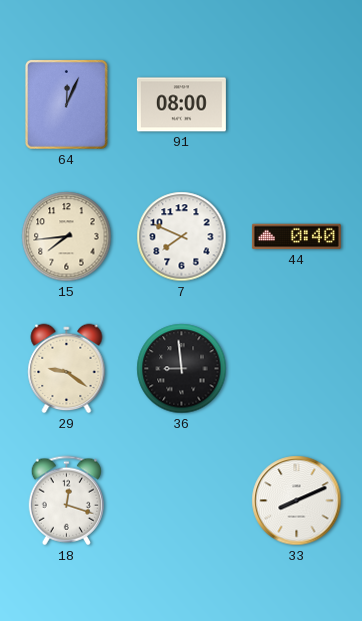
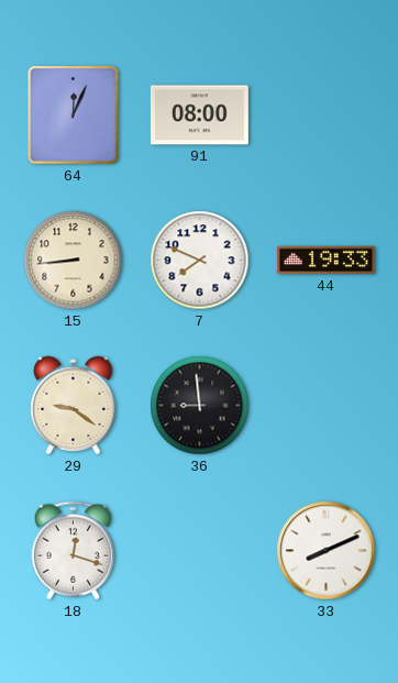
15: 7:44 -> 8:44
44: 0:40 -> 19:33
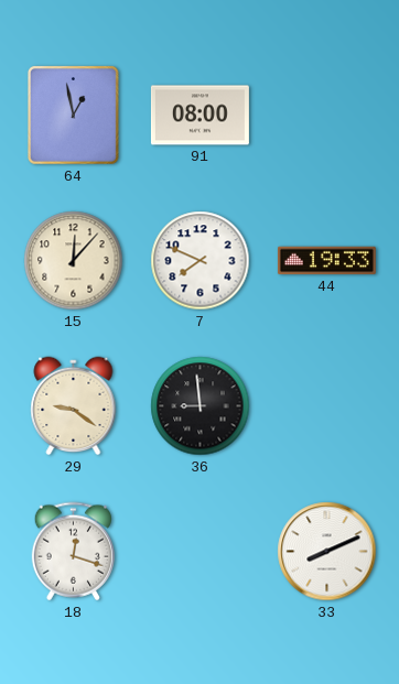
64: 12:04 -> 12:58
15: 8:44 -> 12:07
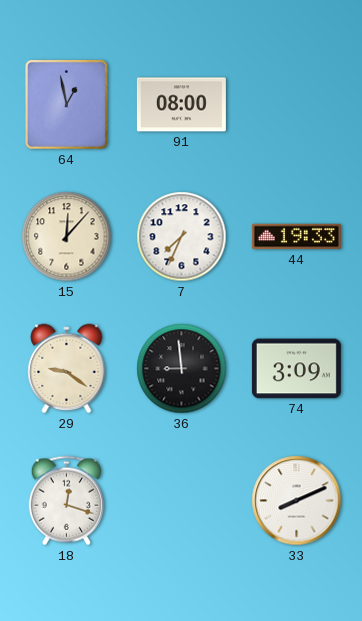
7: 7:49 -> 7:34
74: none -> 3:09
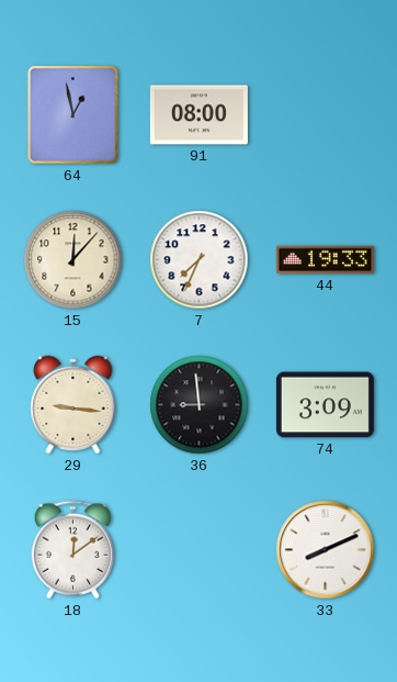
29: 9:21 -> 9:16
18: 12:18 -> 12:09
